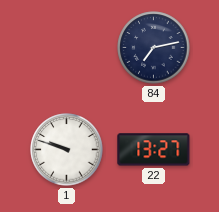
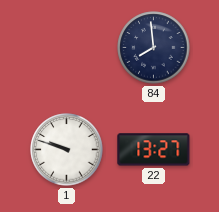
84: 7:13 -> 7:59
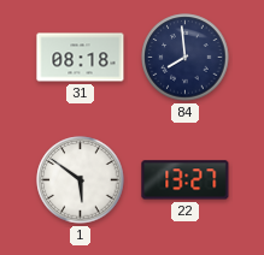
31: none -> 08:18
1: 9:48 -> 5:51
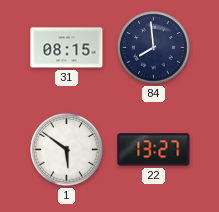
31: 08:18 -> 08:15
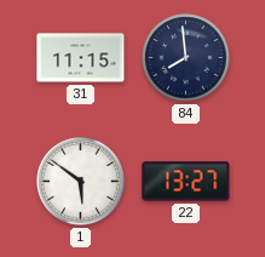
31: 08:15 -> 11:15
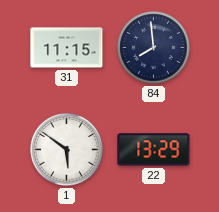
22: 13:27 -> 13:29
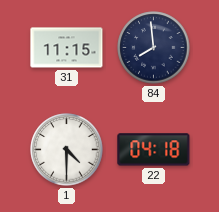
1: 5:51 -> 4:30
22: 13:29 -> 04:18
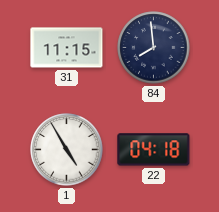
1: 4:30 -> 4:55
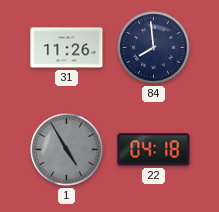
31: 11:15 -> 11:26
1 dial: white -> grey
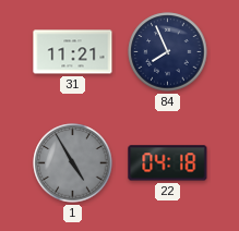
31: 11:26 -> 11:21
84: 7:59 -> 7:56
